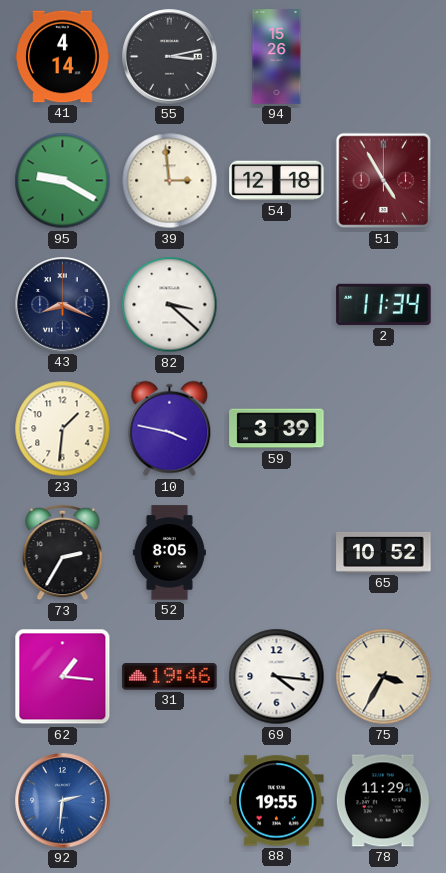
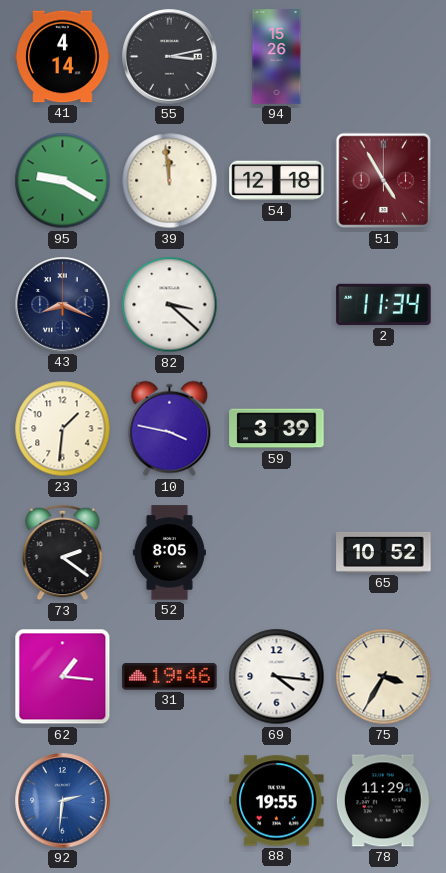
39: 2:59 -> 11:59
73: 2:35 -> 2:21
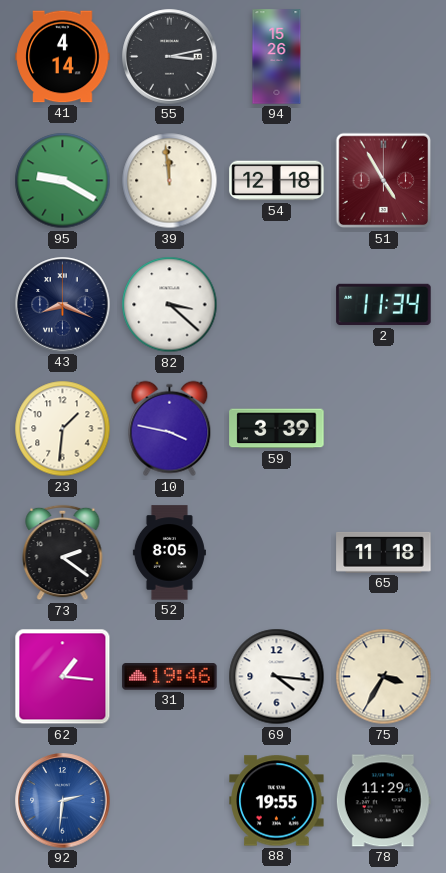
65: 10:52 -> 11:18
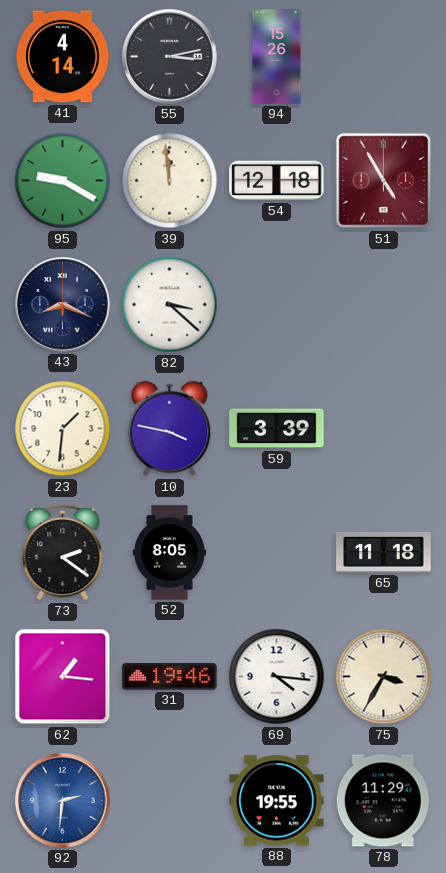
2: 11:34 -> none
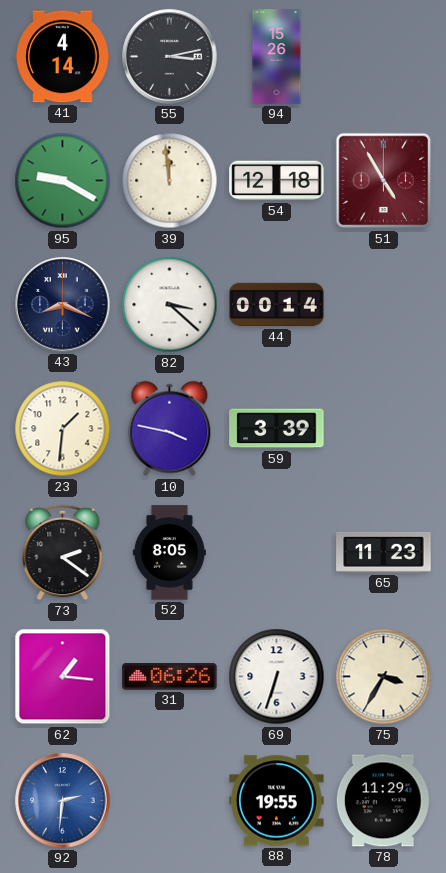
44: none -> 00:14
65: 11:18 -> 11:23
31: 19:46 -> 06:26
69: 4:16 -> 6:33
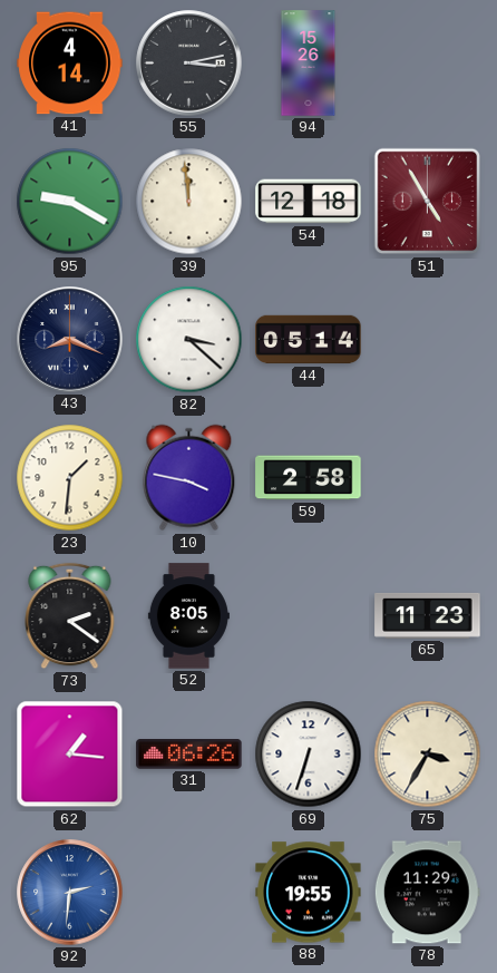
44: 00:14 -> 05:14
59: 3:39 -> 2:58
